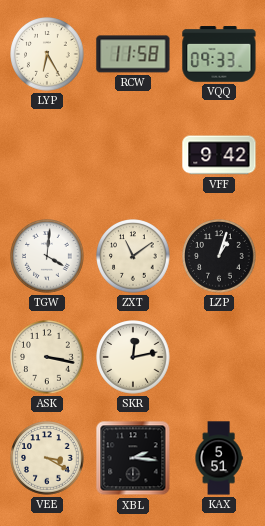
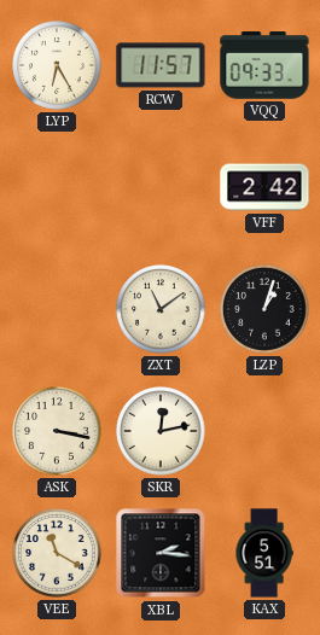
RCW: 11:58 -> 11:57
VFF: 9:42 -> 2:42
TGW: 4:01 -> none
VEE: 3:20 -> 11:20
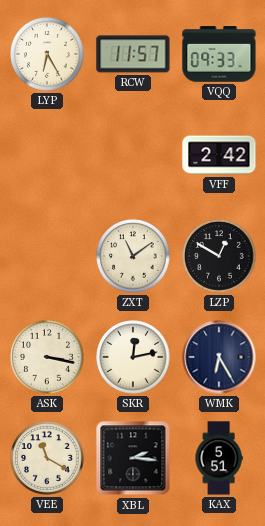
LZP: 1:03 -> 12:50
WMK: none -> 6:25
